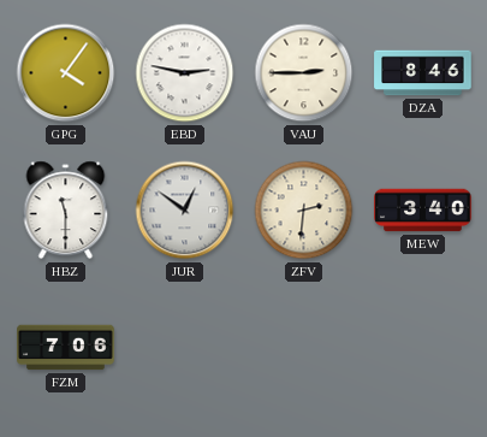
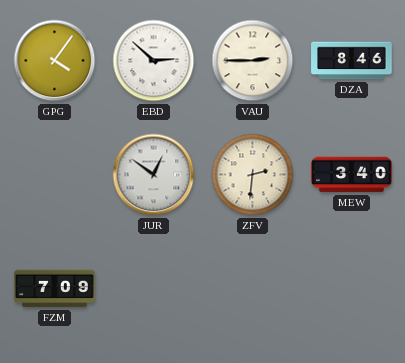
EBD: 2:47 -> 2:52
HBZ: 11:30 -> none
FZM: 7:06 -> 7:09
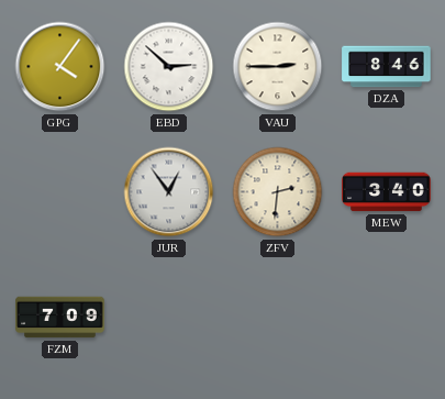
JUR: 12:51 -> 12:54
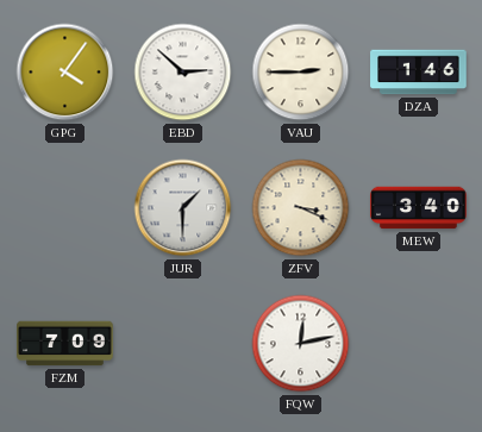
DZA: 8:46 -> 1:46
JUR: 12:54 -> 1:30
ZFV: 2:31 -> 3:19
FQW: none -> 12:13
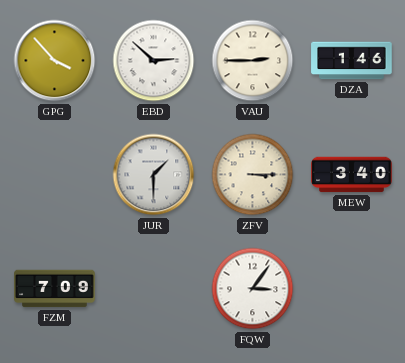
GPG: 4:06 -> 3:53
ZFV: 3:19 -> 3:15
FQW: 12:13 -> 3:06
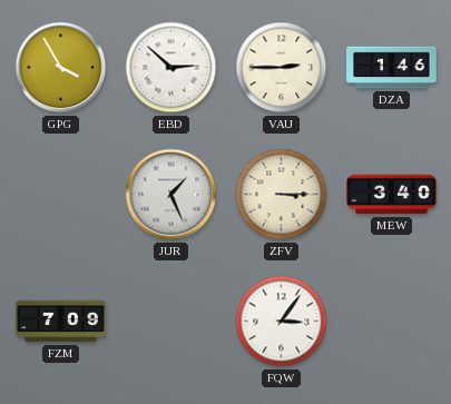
GPG: 3:53 -> 3:55
JUR: 1:30 -> 1:26
